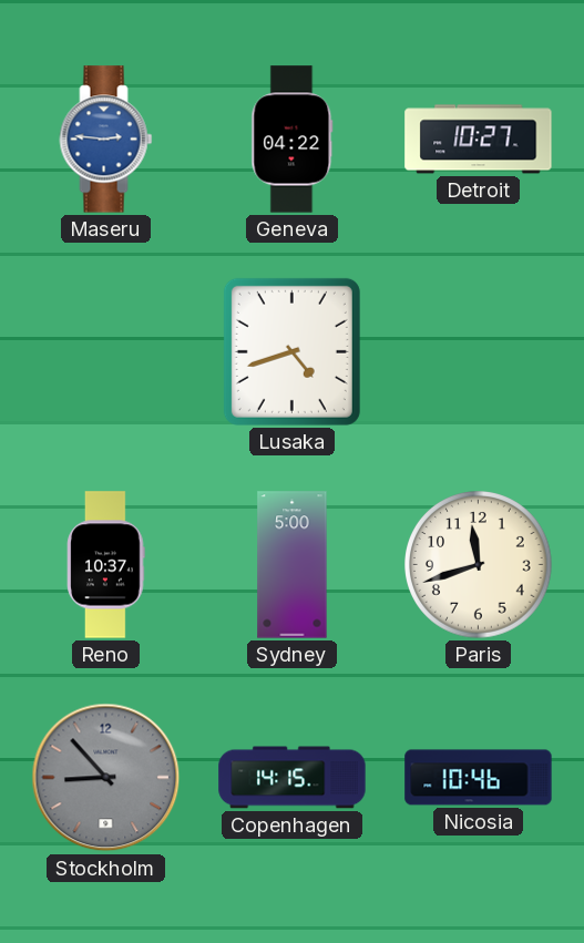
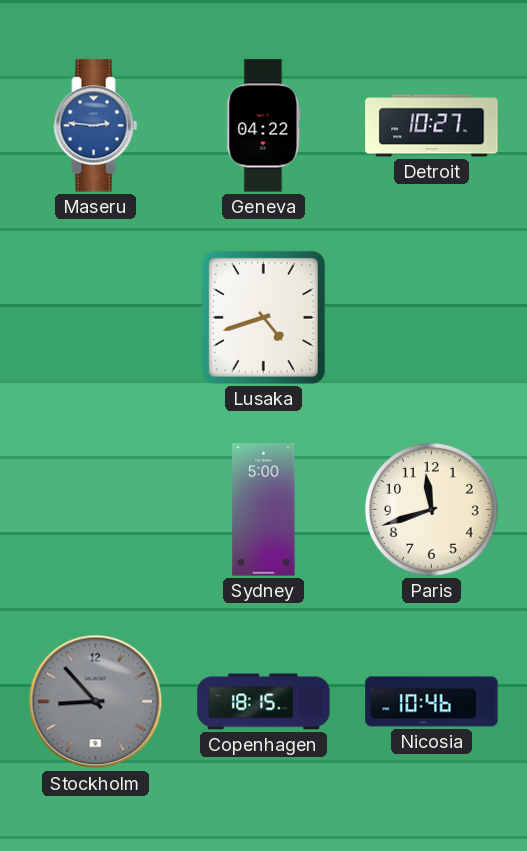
Reno: 10:37 -> none
Copenhagen: 14:15 -> 18:15
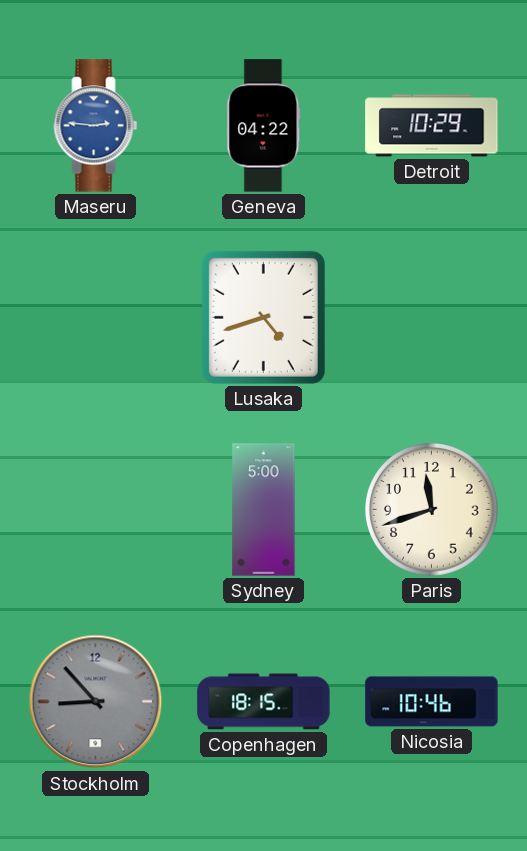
Detroit: 10:27 -> 10:29
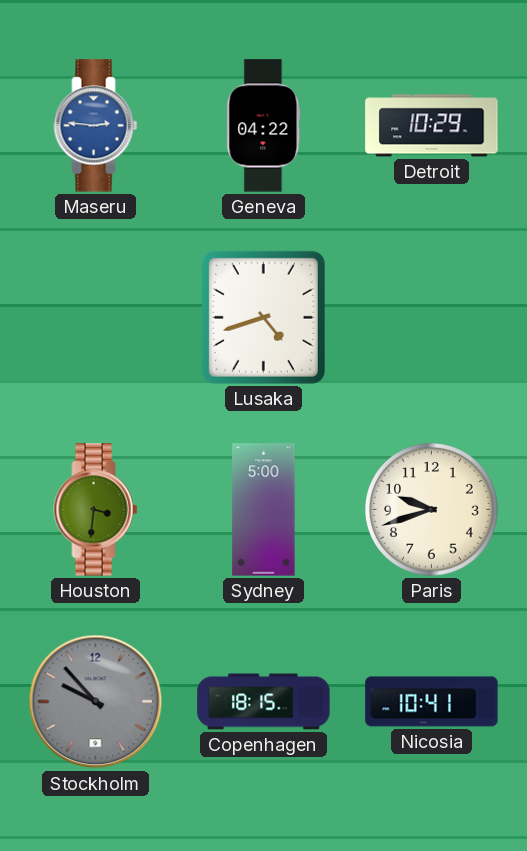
Houston: none -> 3:31
Paris: 11:42 -> 9:42
Stockholm: 8:53 -> 9:53
Nicosia: 10:46 -> 10:41
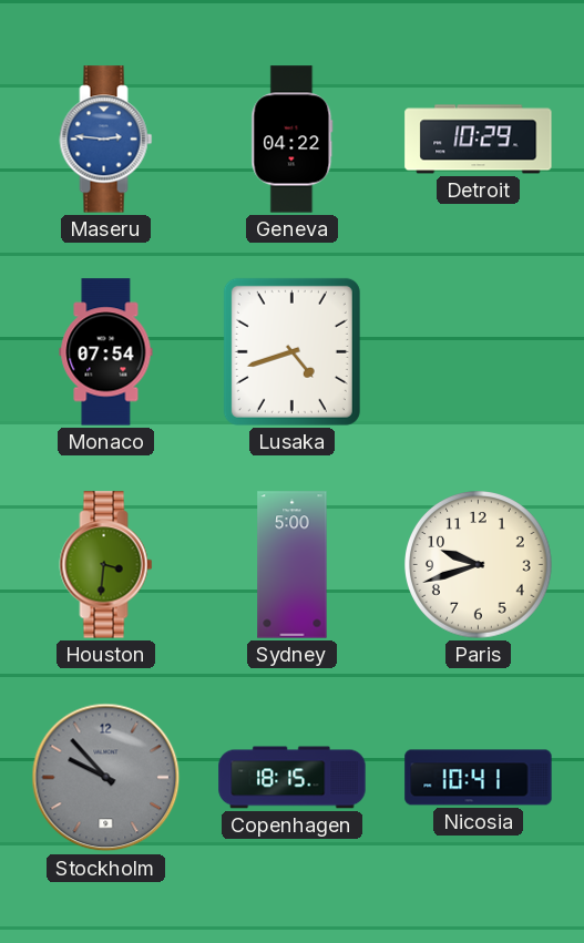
Monaco: none -> 07:54
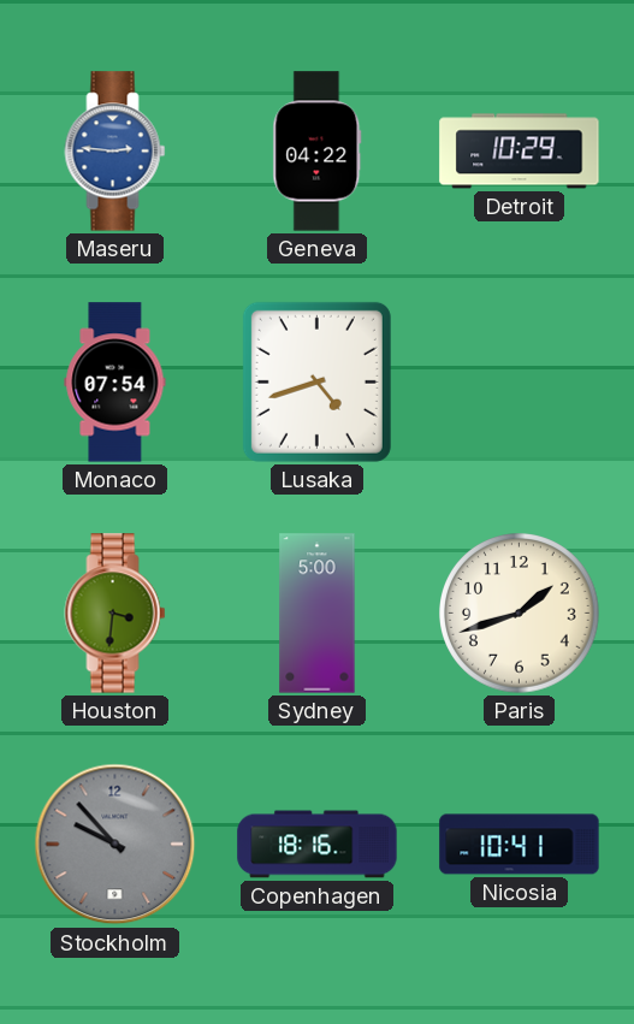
Paris: 9:42 -> 1:42
Copenhagen: 18:15 -> 18:16
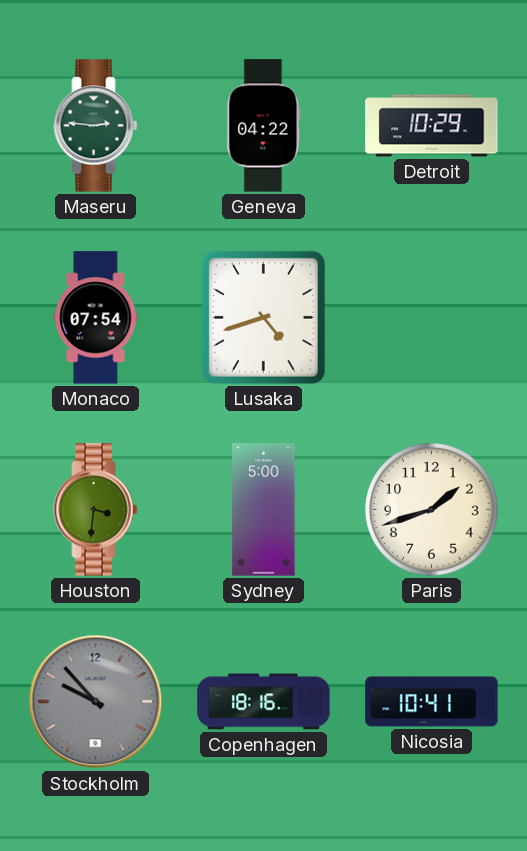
Maseru dial: blue -> green
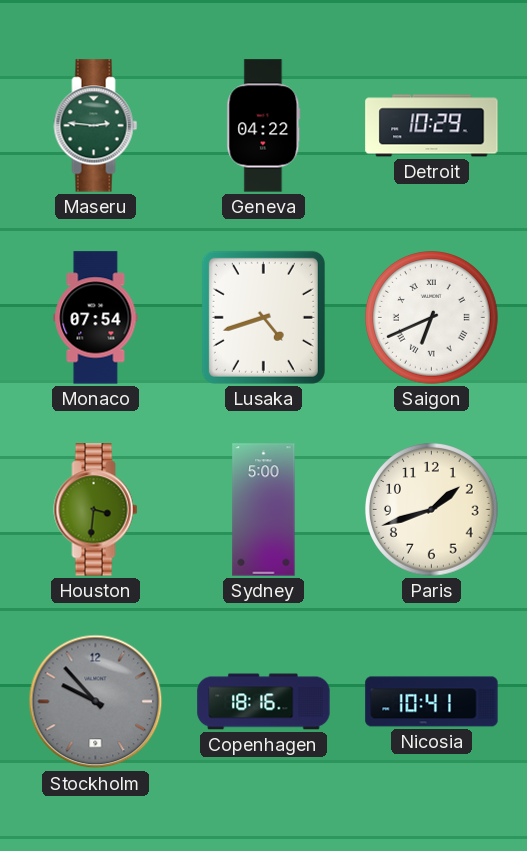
Saigon: none -> 6:41
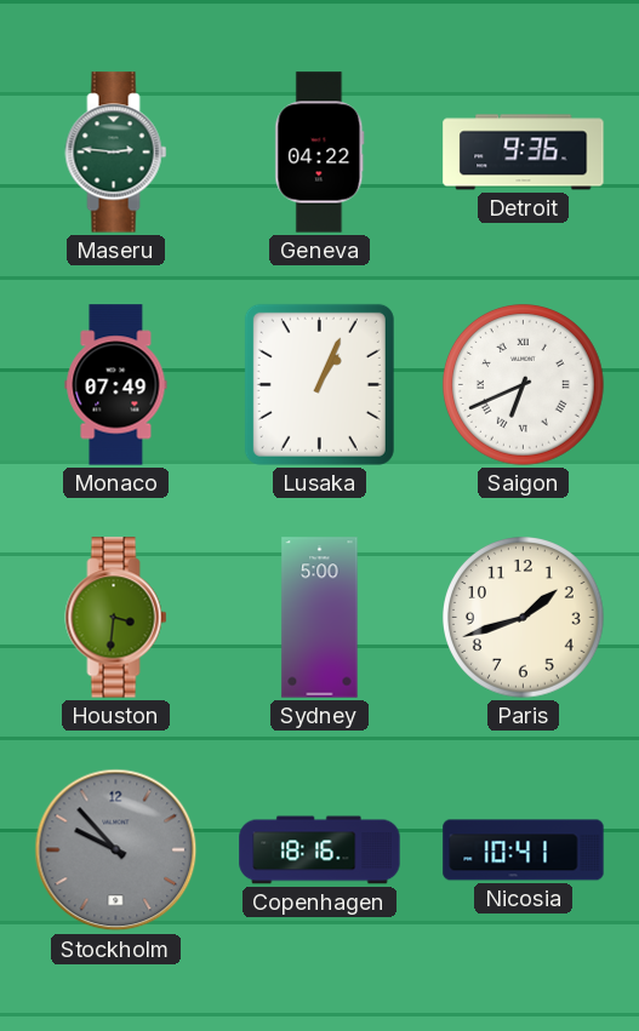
Detroit: 10:29 -> 9:36
Monaco: 07:54 -> 07:49
Lusaka: 4:42 -> 1:04
